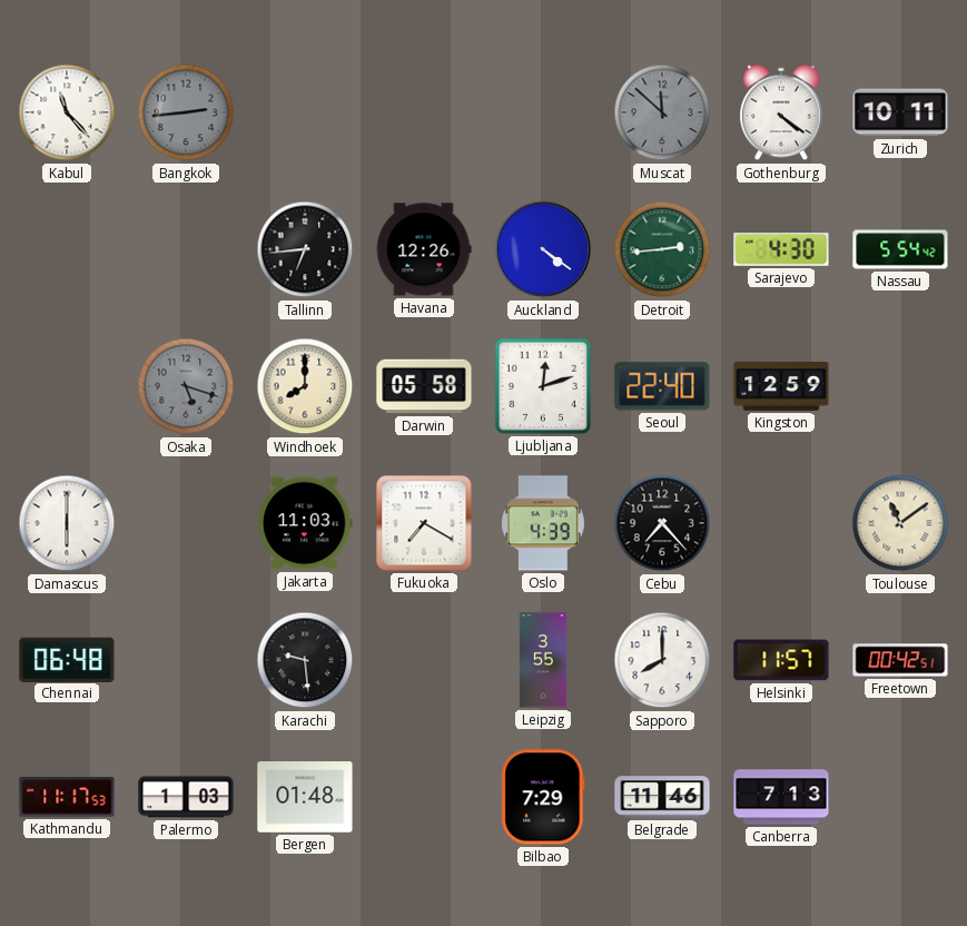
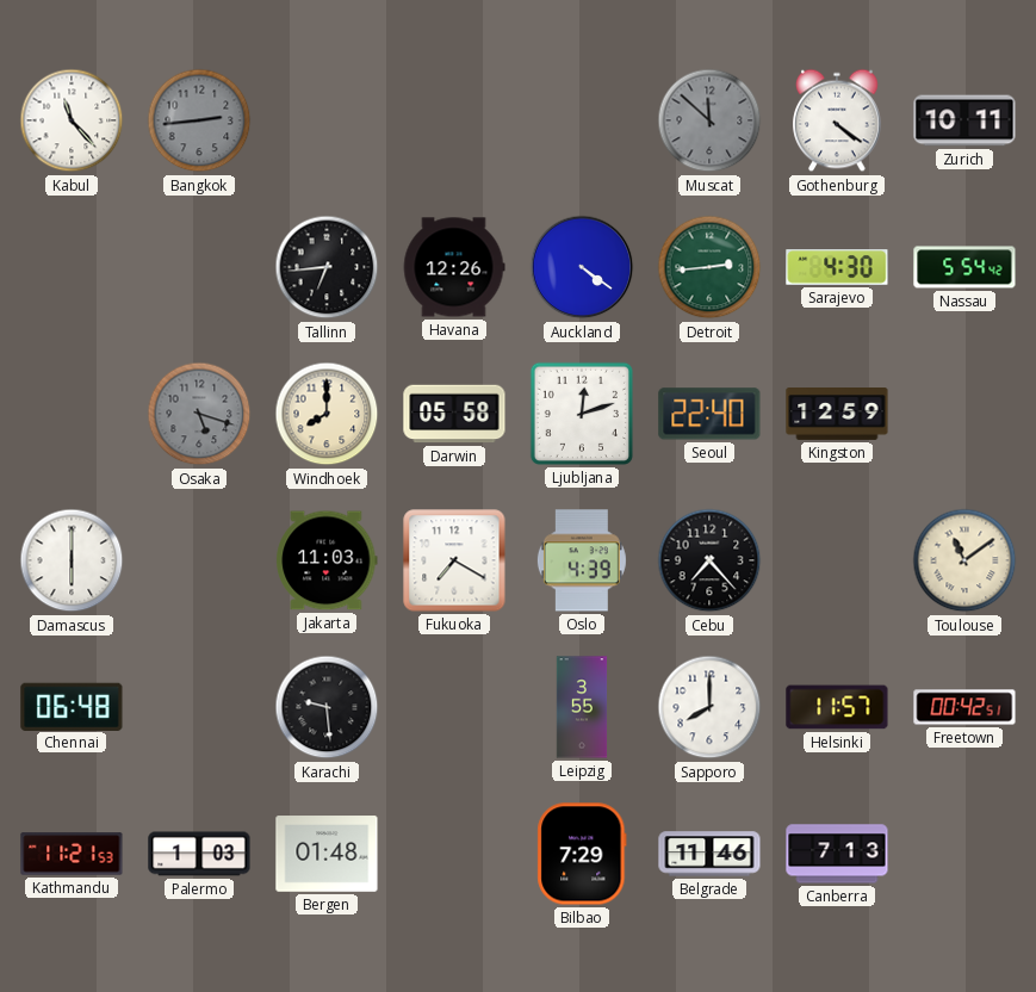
Kathmandu: 11:17 -> 11:21
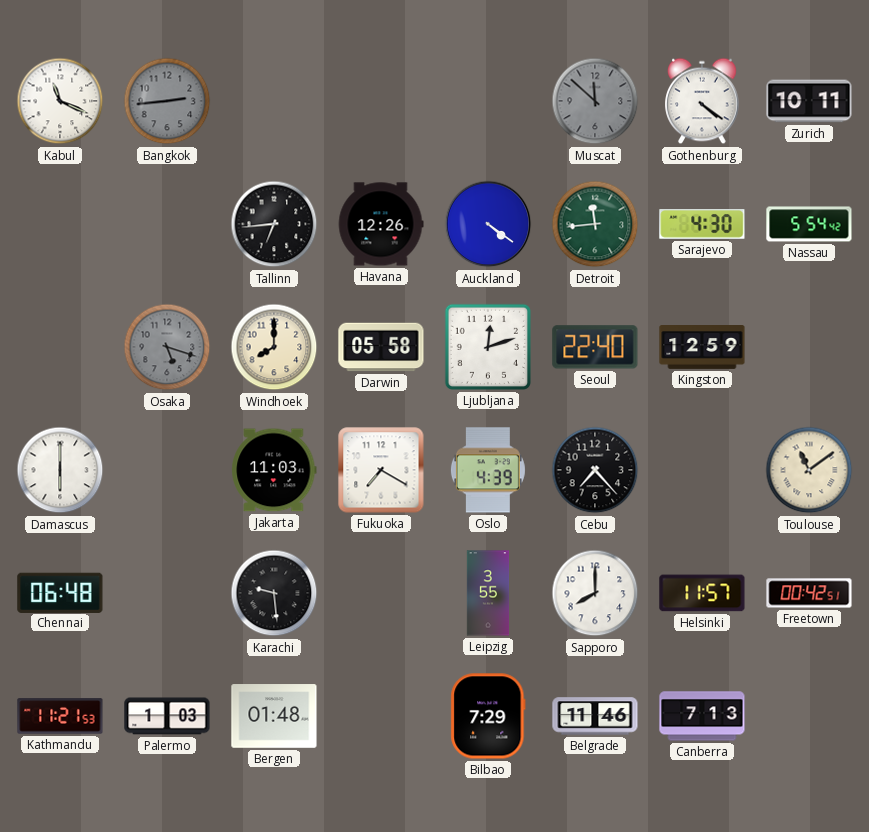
Kabul: 11:23 -> 11:19
Detroit: 2:44 -> 11:44
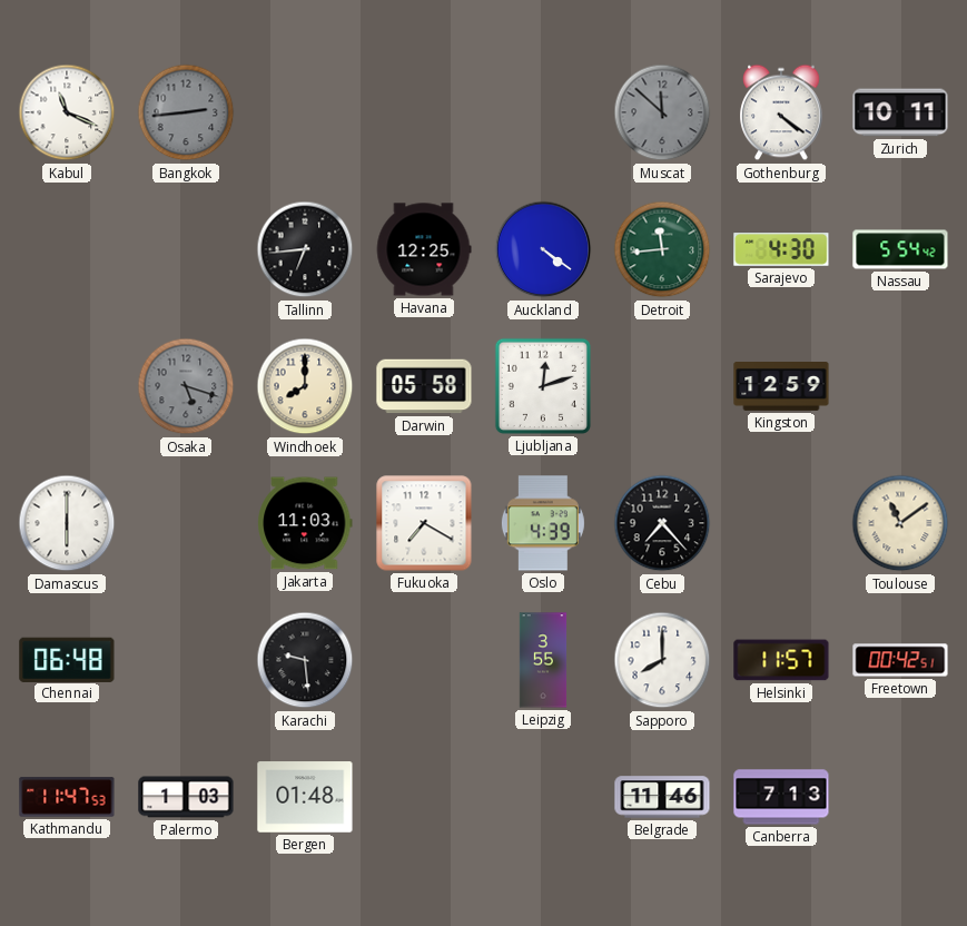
Havana: 12:26 -> 12:25
Seoul: 22:40 -> none
Kathmandu: 11:21 -> 11:47
Bilbao: 7:29 -> none
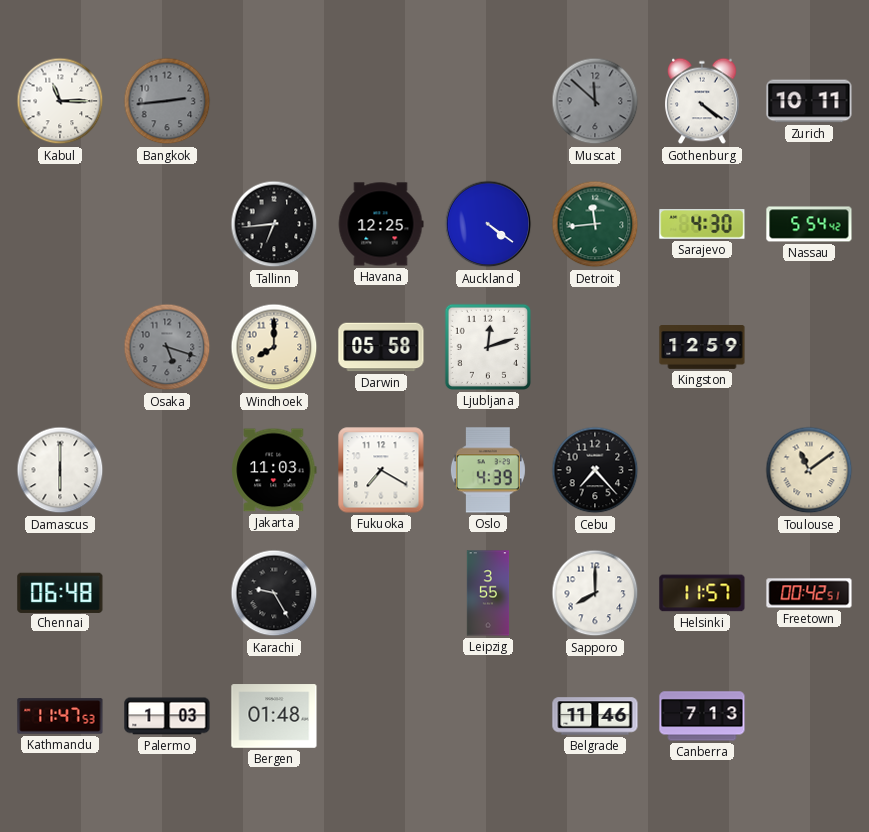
Kabul: 11:19 -> 11:15
Karachi: 9:29 -> 9:25
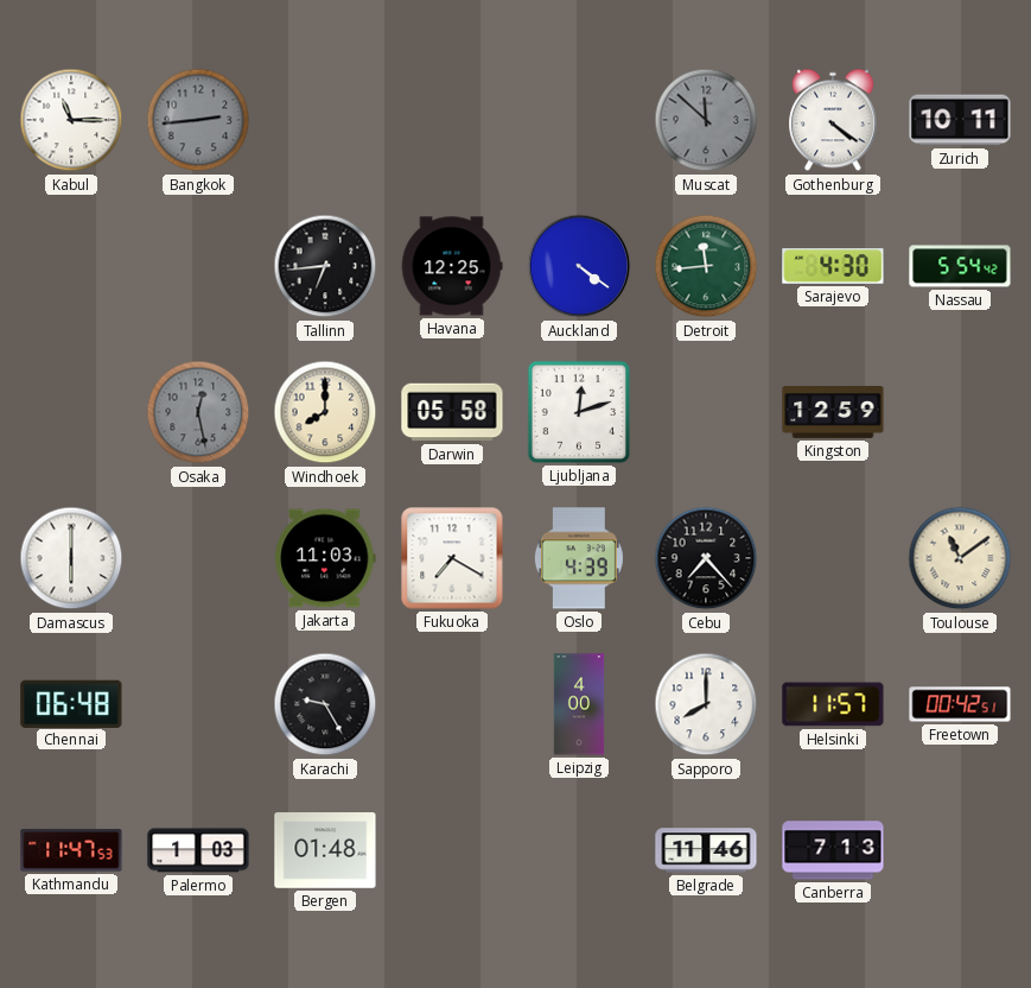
Osaka: 5:18 -> 12:28
Leipzig: 3:55 -> 4:00
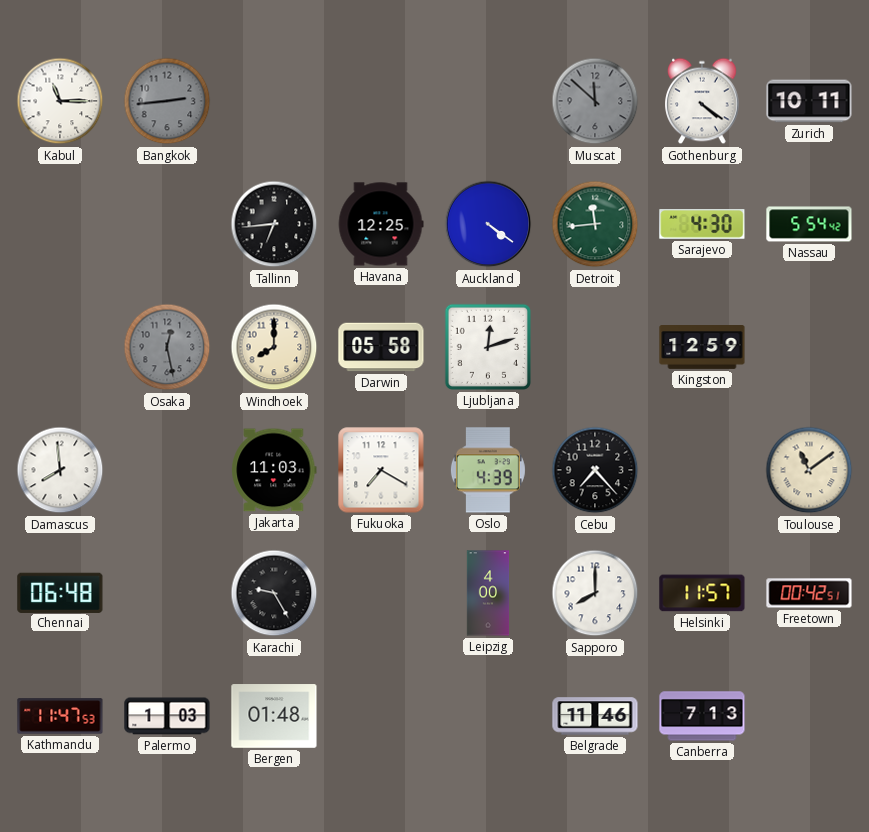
Damascus: 6:00 -> 7:59
